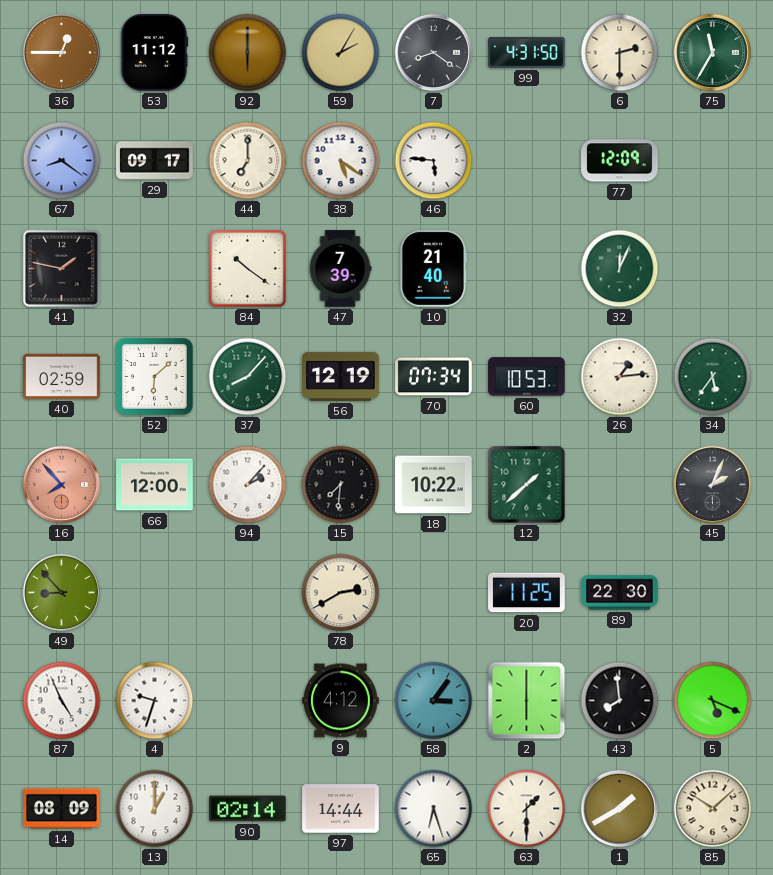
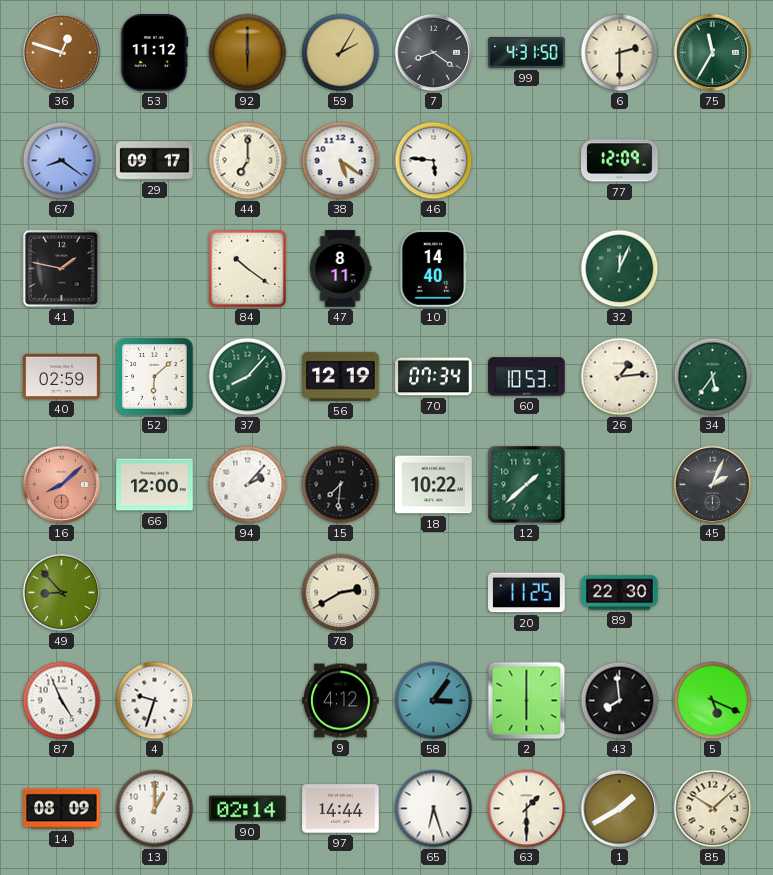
36: 12:45 -> 12:48
47: 7:39 -> 8:11
10: 21:40 -> 14:40
16: 7:53 -> 8:08
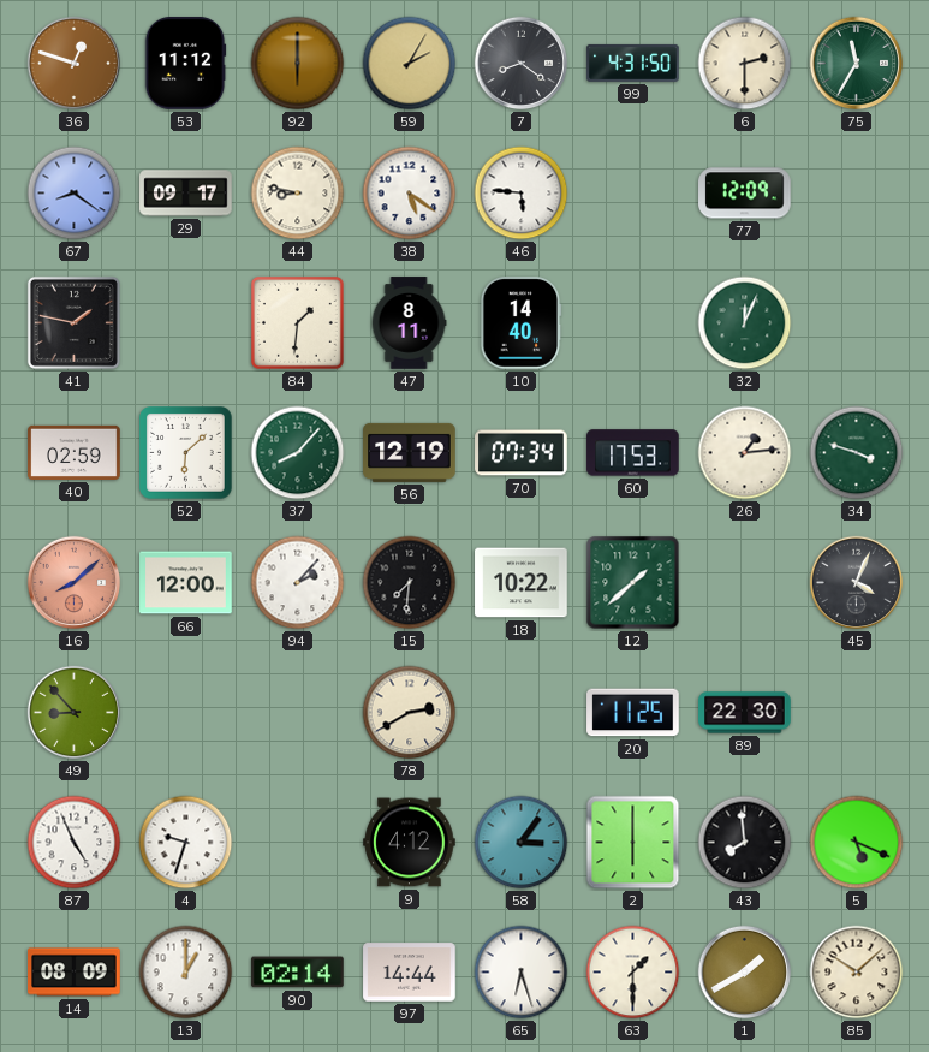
44: 7:00 -> 8:47
84: 10:21 -> 1:31
60: 10:53 -> 17:53
34: 5:36 -> 3:48
45: 2:04 -> 4:04
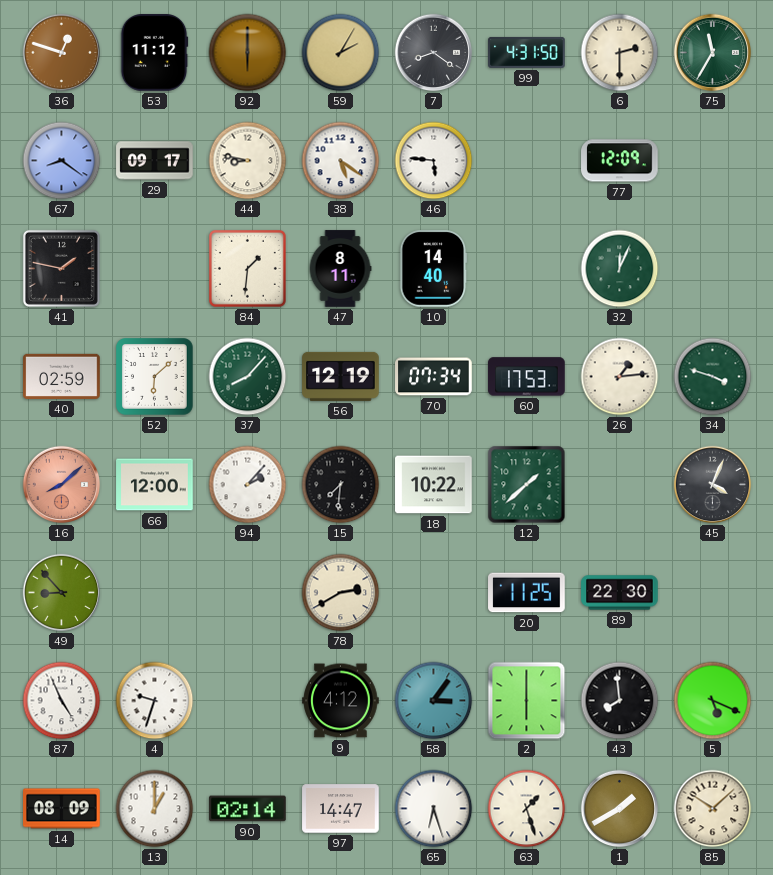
97: 14:44 -> 14:47
63: 1:30 -> 1:27
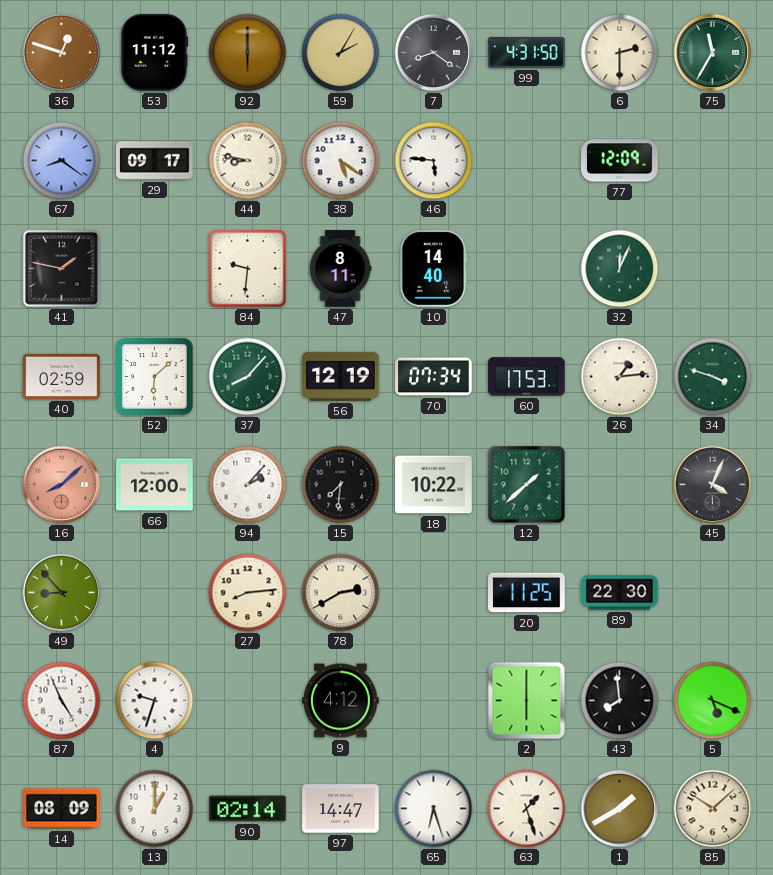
84: 1:31 -> 9:31
27: none -> 8:14
58: 3:06 -> none
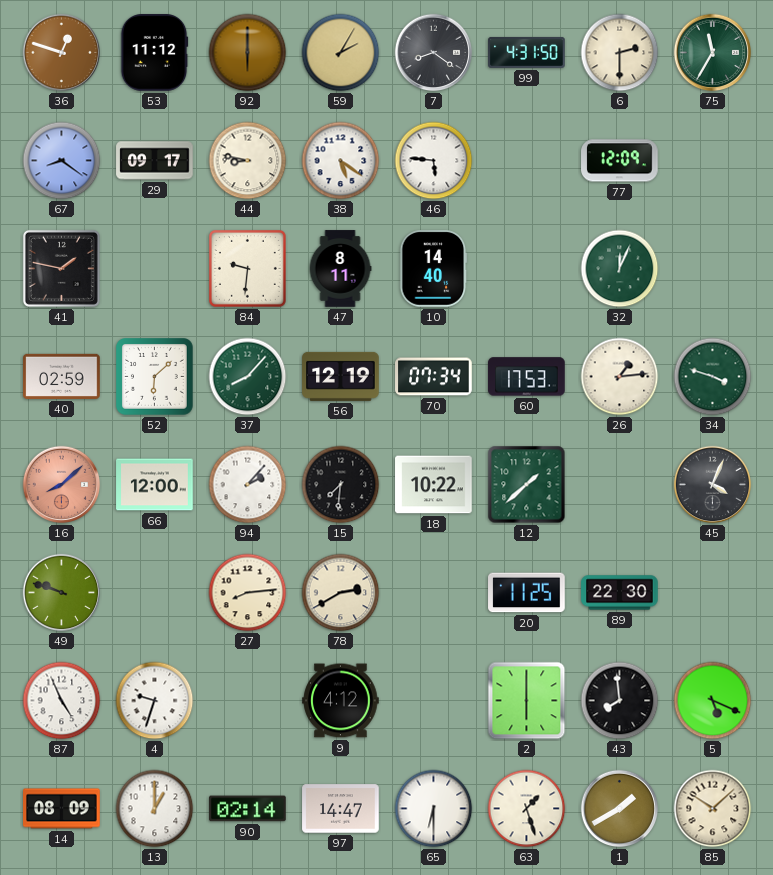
49: 8:53 -> 9:48
65: 6:27 -> 6:30
